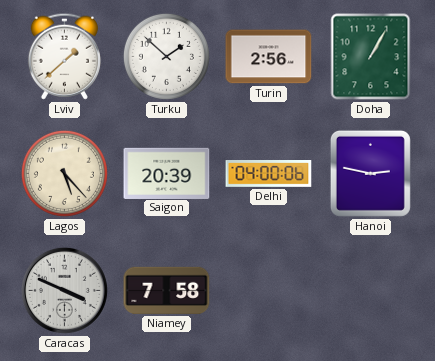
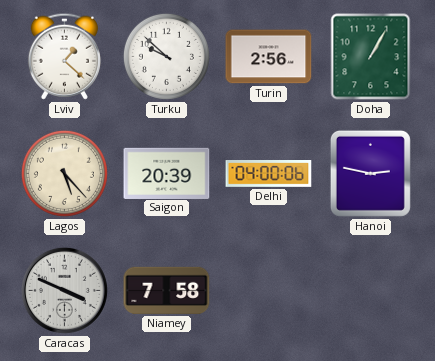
Lviv: 1:38 -> 1:22
Turku: 1:52 -> 9:52
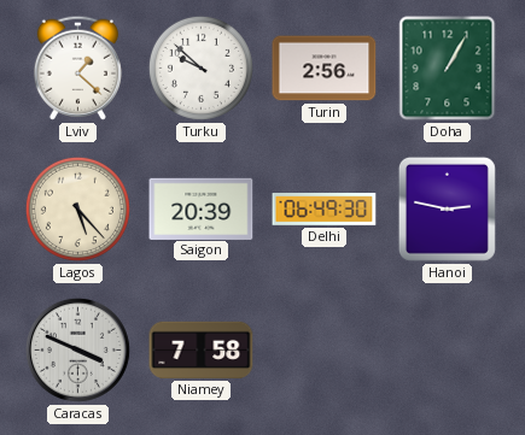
Delhi: 04:00 -> 06:49
